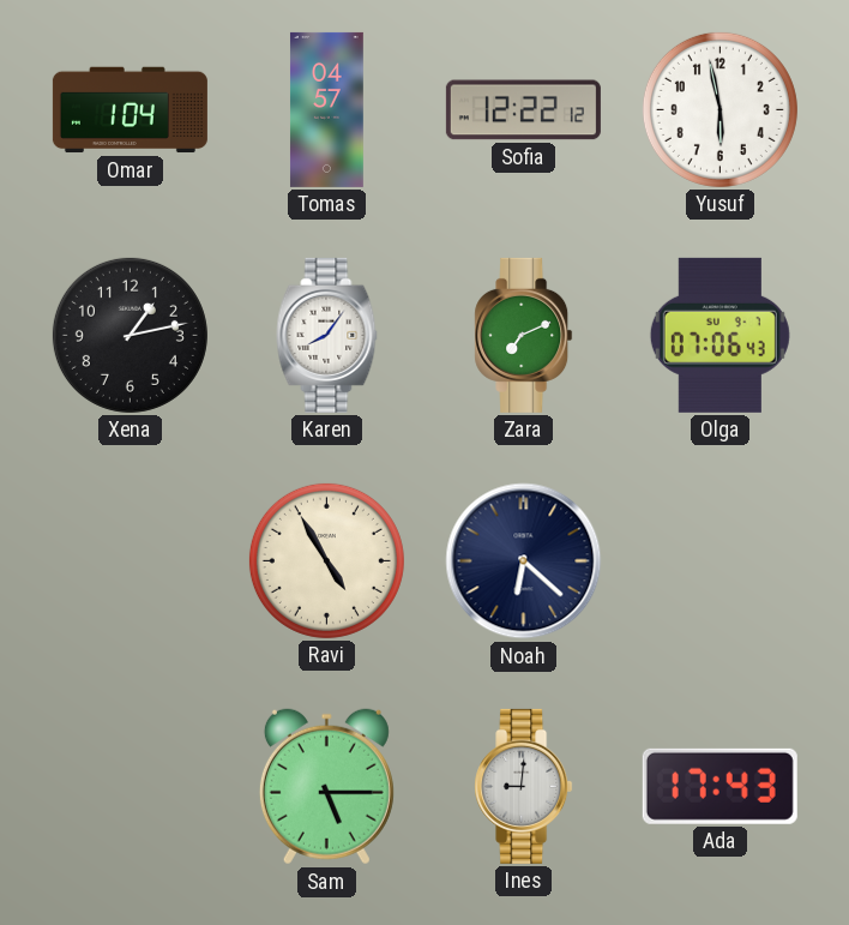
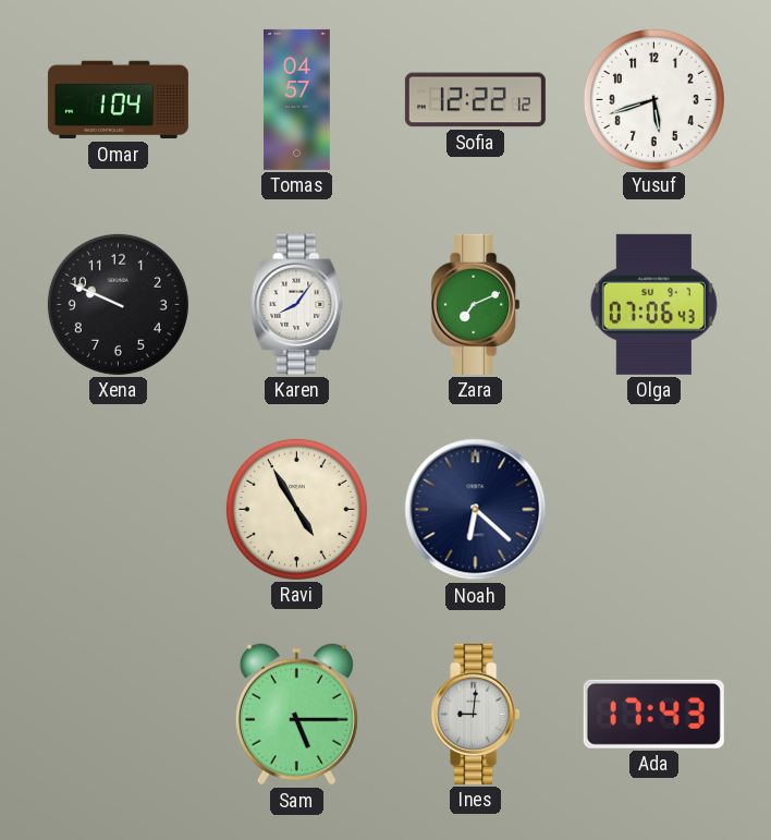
Yusuf: 5:58 -> 5:42
Xena: 1:13 -> 9:49
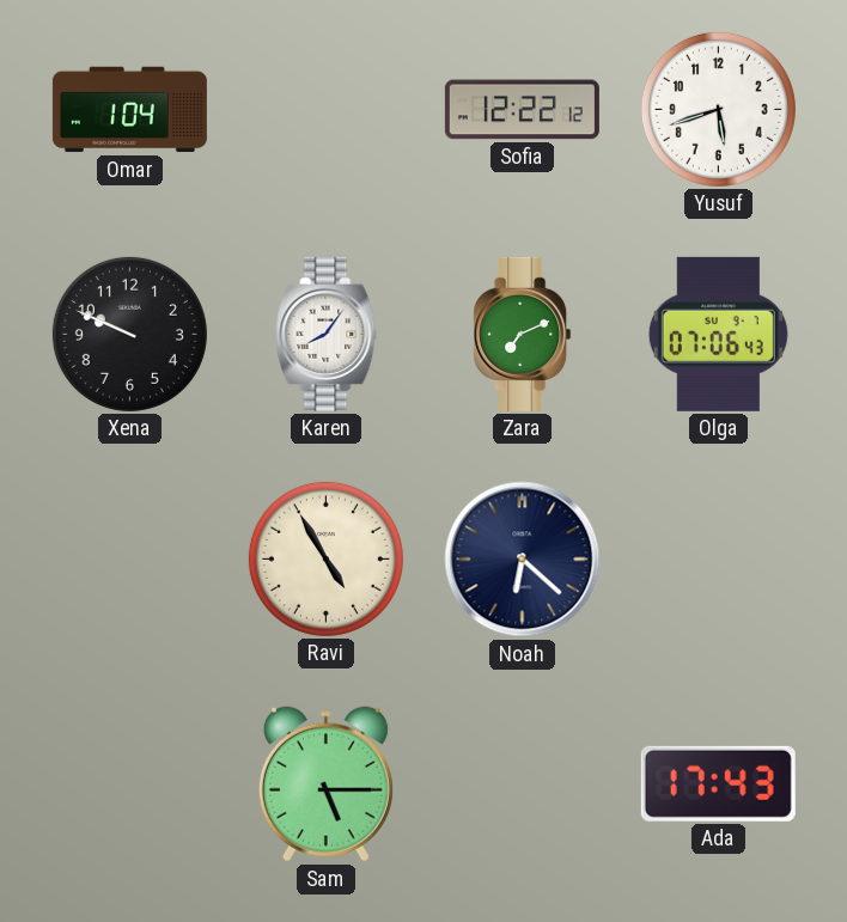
Tomas: 04:57 -> none
Ines: 9:01 -> none
